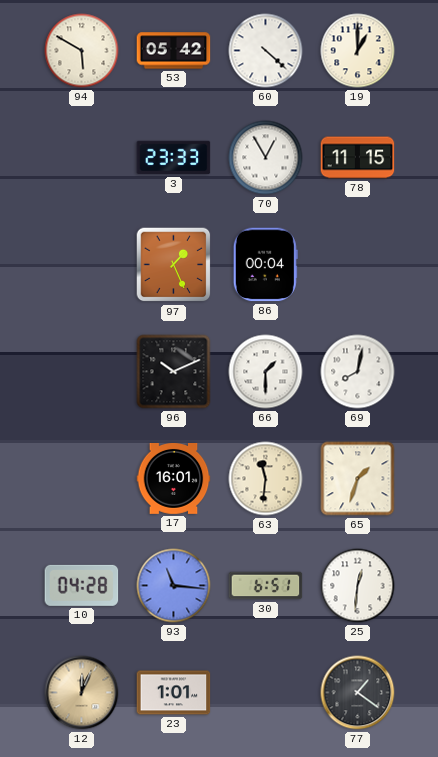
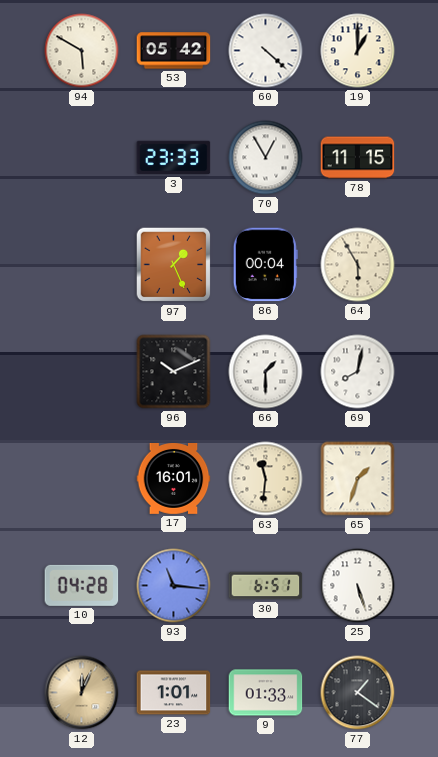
64: none -> 5:55
25: 12:31 -> 5:27
9: none -> 01:33
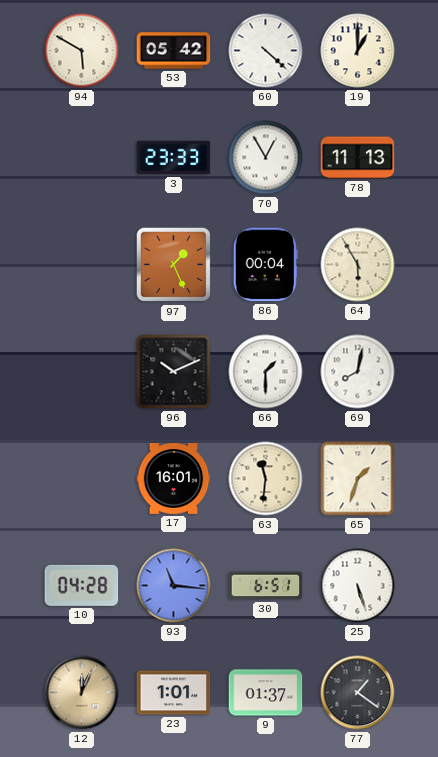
78: 11:15 -> 11:13
9: 01:33 -> 01:37
